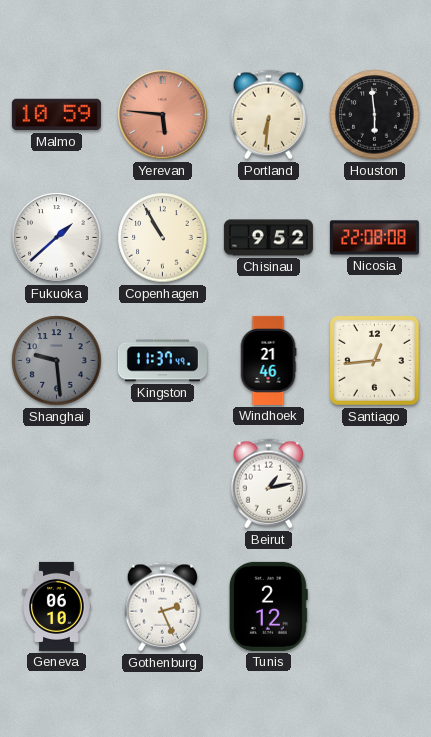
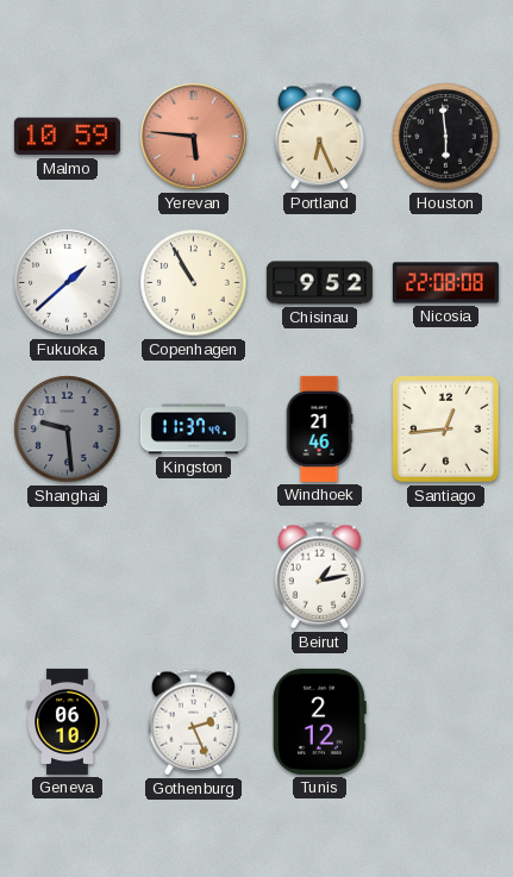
Portland: 6:31 -> 6:26
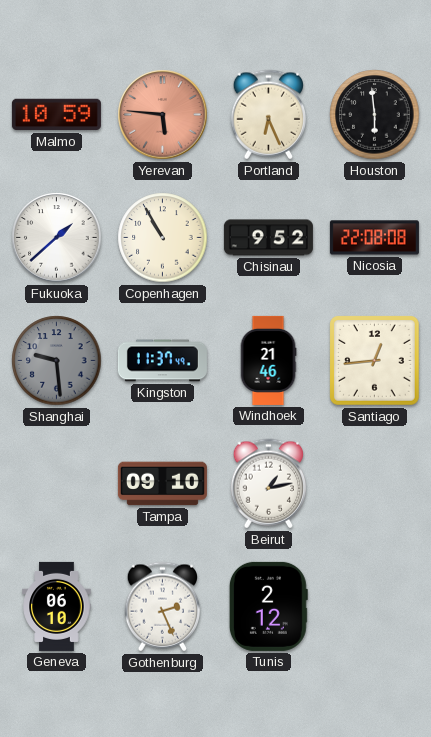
Tampa: none -> 09:10
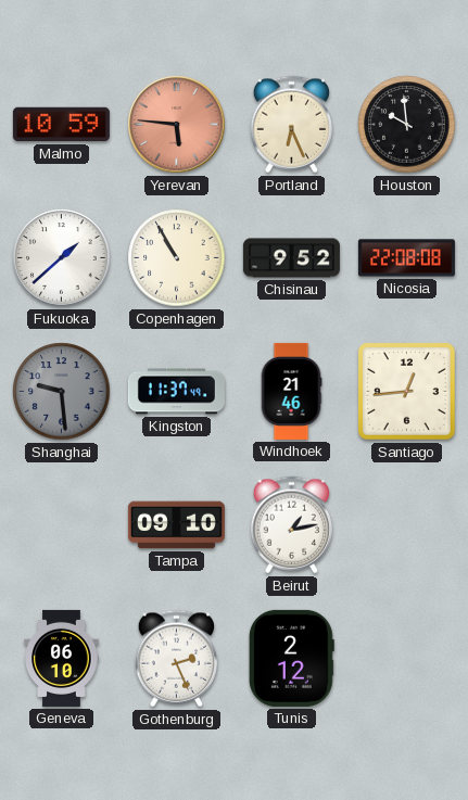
Houston: 5:59 -> 9:59
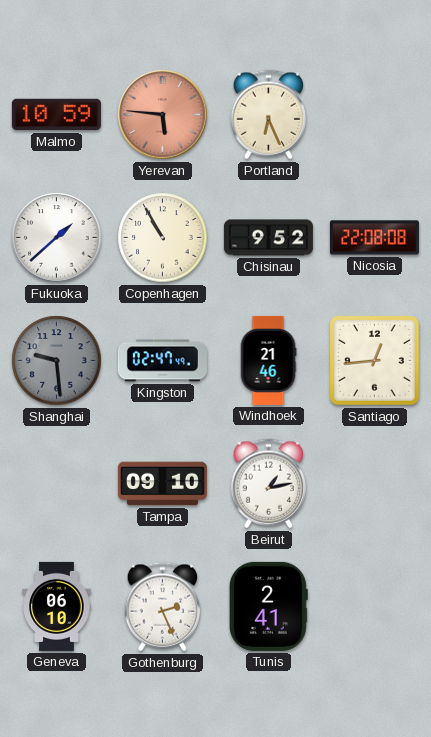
Houston: 9:59 -> none
Kingston: 11:37 -> 02:47
Tunis: 2:12 -> 2:41
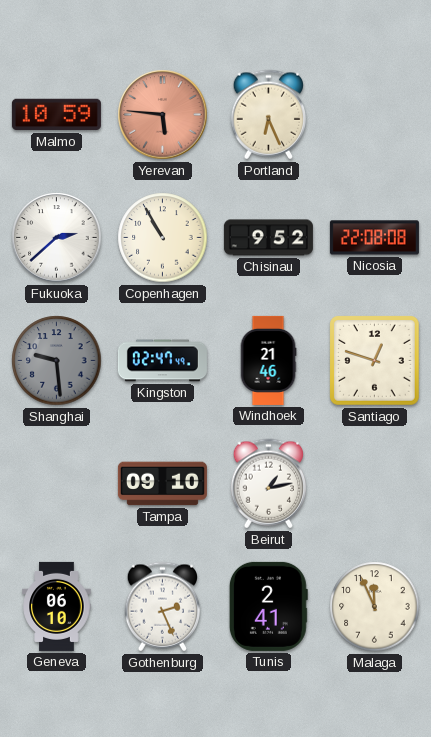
Fukuoka: 1:38 -> 2:38
Santiago: 12:44 -> 12:48
Malaga: none -> 11:56
